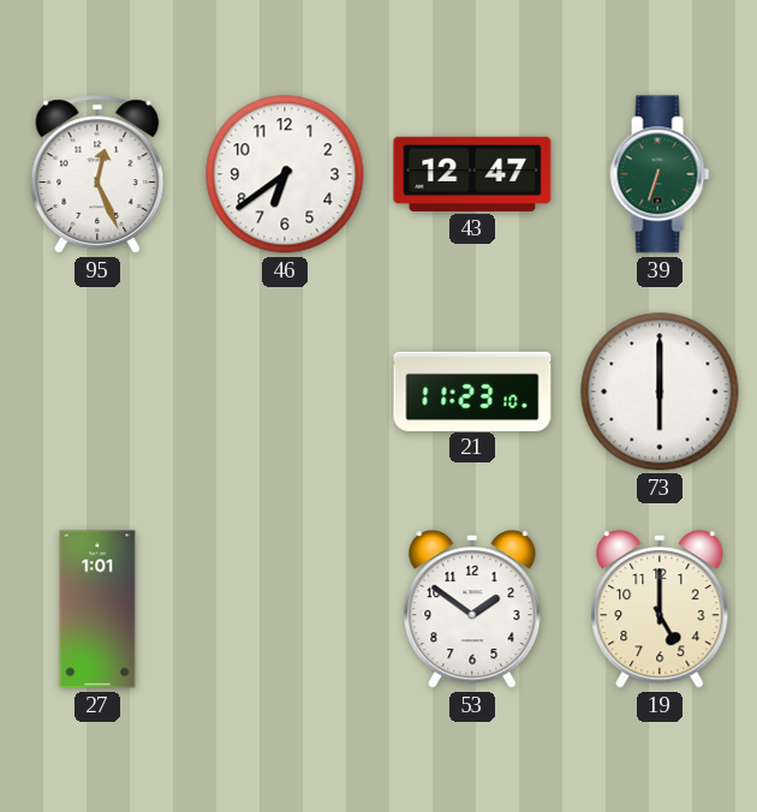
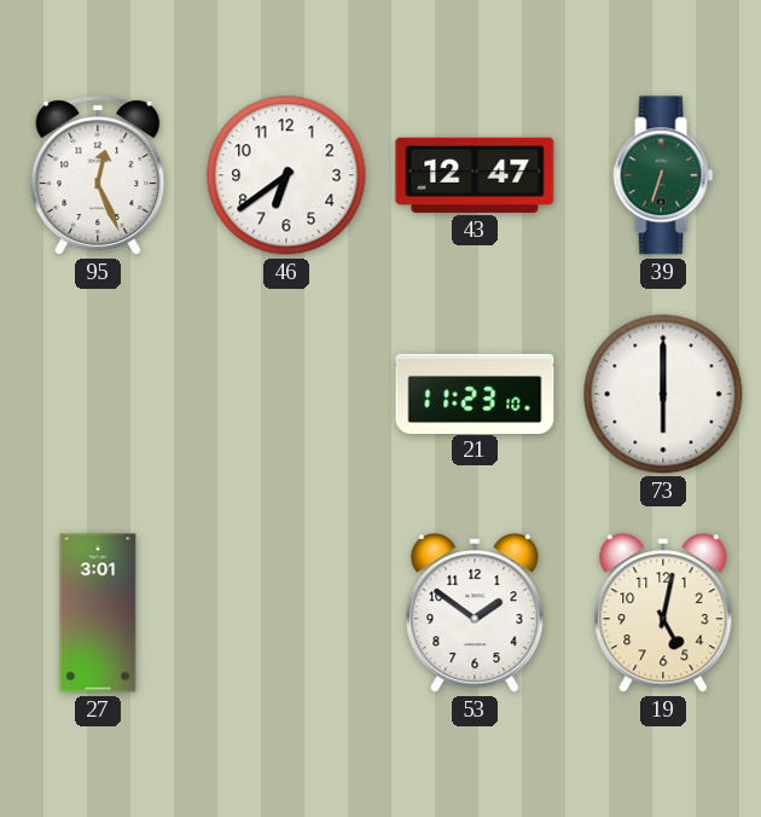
27: 1:01 -> 3:01
19: 5:00 -> 5:02
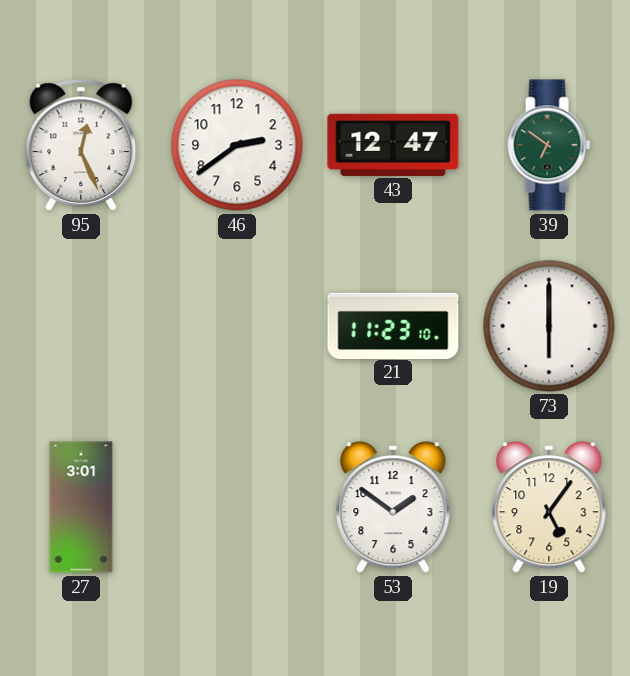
46: 6:39 -> 2:39
39: 6:33 -> 6:51
19: 5:02 -> 5:06
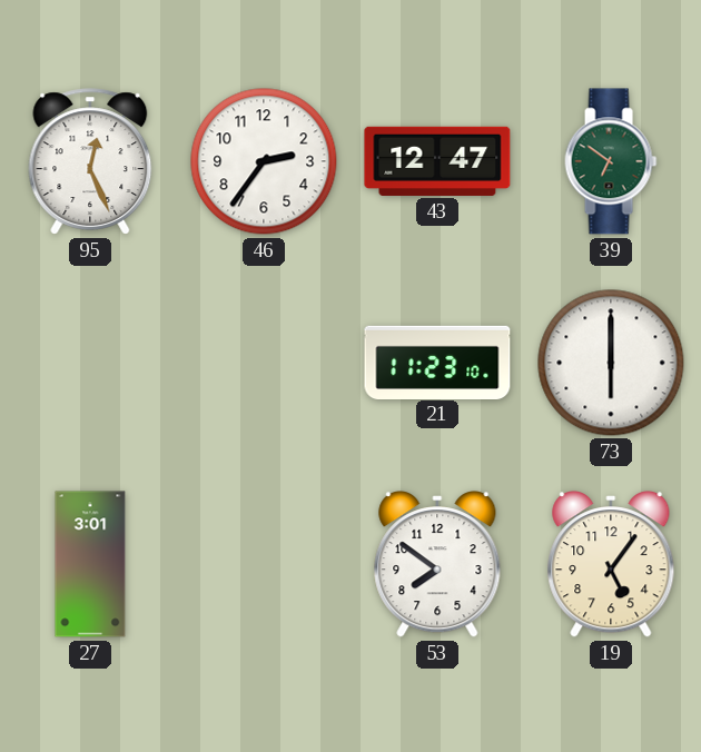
46: 2:39 -> 2:36
53: 1:51 -> 7:51
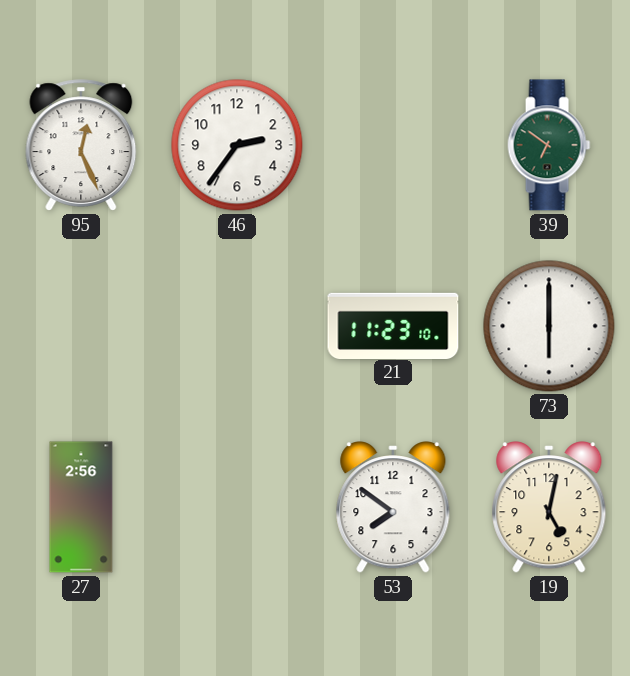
43: 12:47 -> none
27: 3:01 -> 2:56
19: 5:06 -> 5:02
